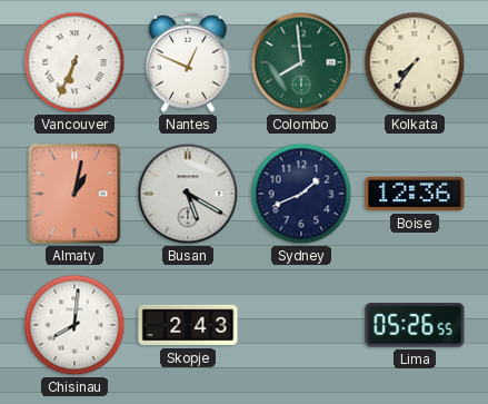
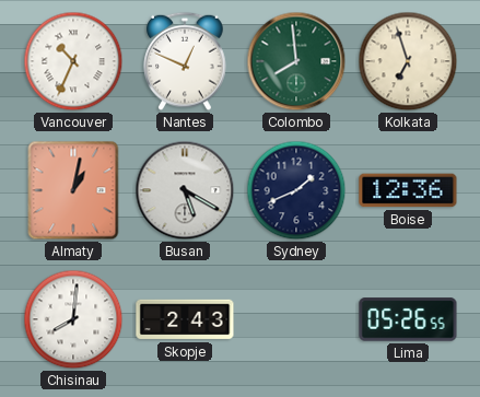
Vancouver: 6:34 -> 10:34
Kolkata: 7:36 -> 6:57
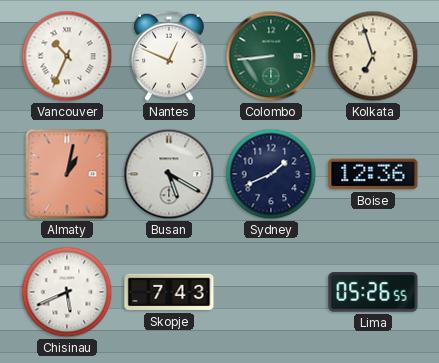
Colombo: 7:59 -> 8:44
Chisinau: 8:01 -> 5:41
Skopje: 2:43 -> 7:43
